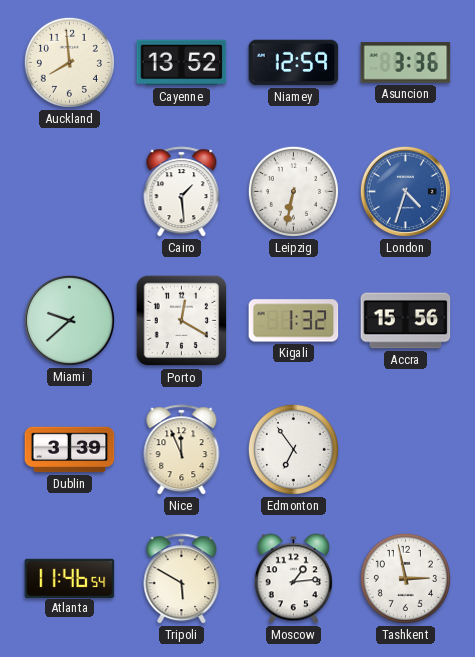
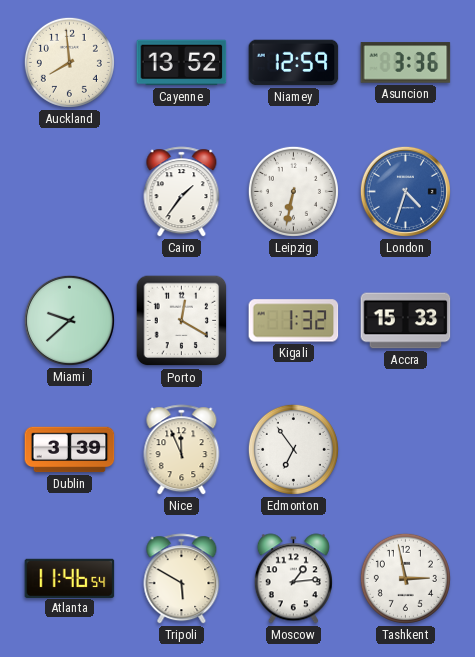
Cairo: 1:29 -> 1:36
Accra: 15:56 -> 15:33
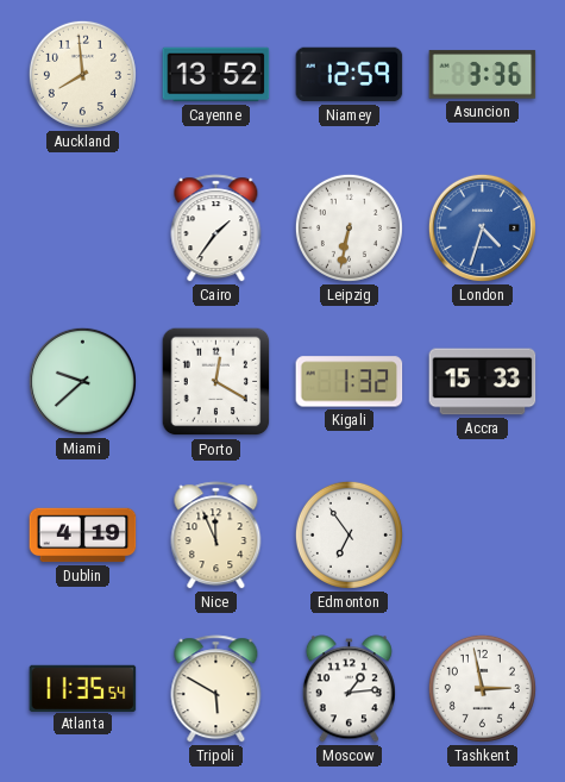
Dublin: 3:39 -> 4:19
Atlanta: 11:46 -> 11:35
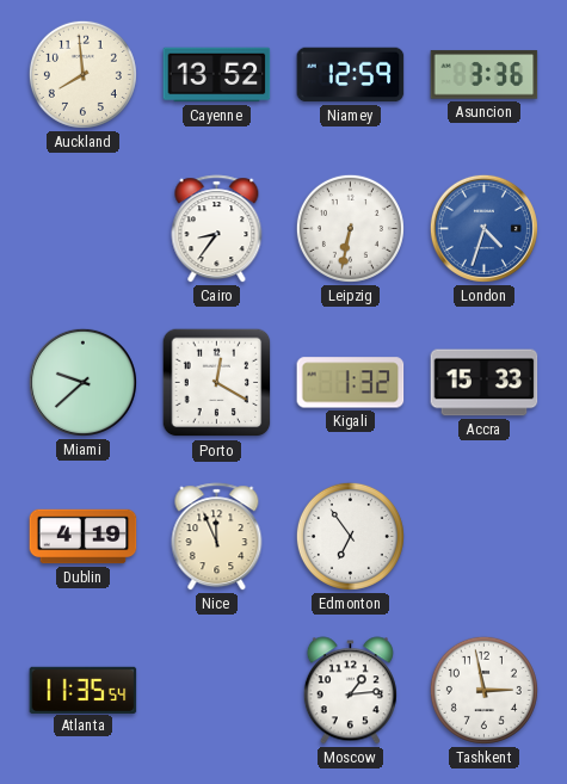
Cairo: 1:36 -> 8:36
Tripoli: 5:50 -> none
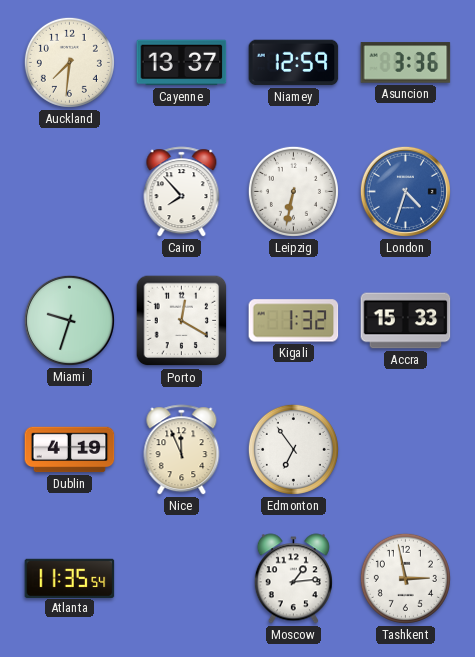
Auckland: 7:59 -> 7:31
Cayenne: 13:52 -> 13:37
Cairo: 8:36 -> 7:53
Miami: 9:38 -> 9:33
